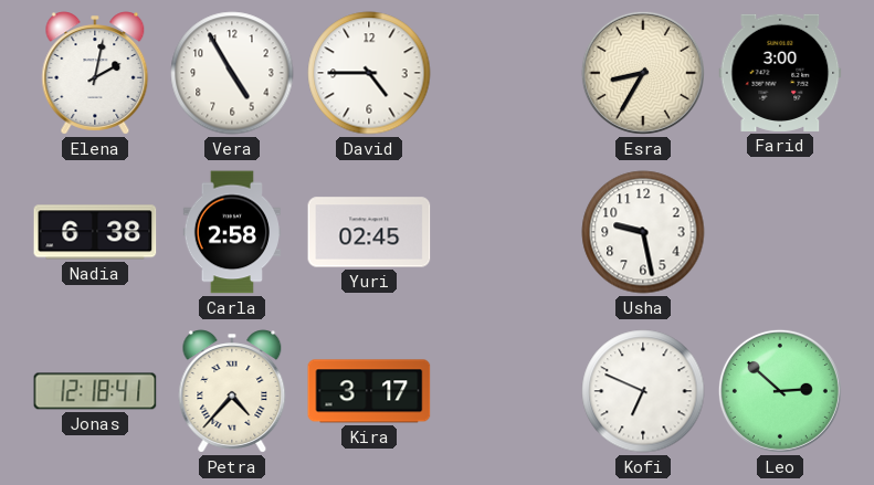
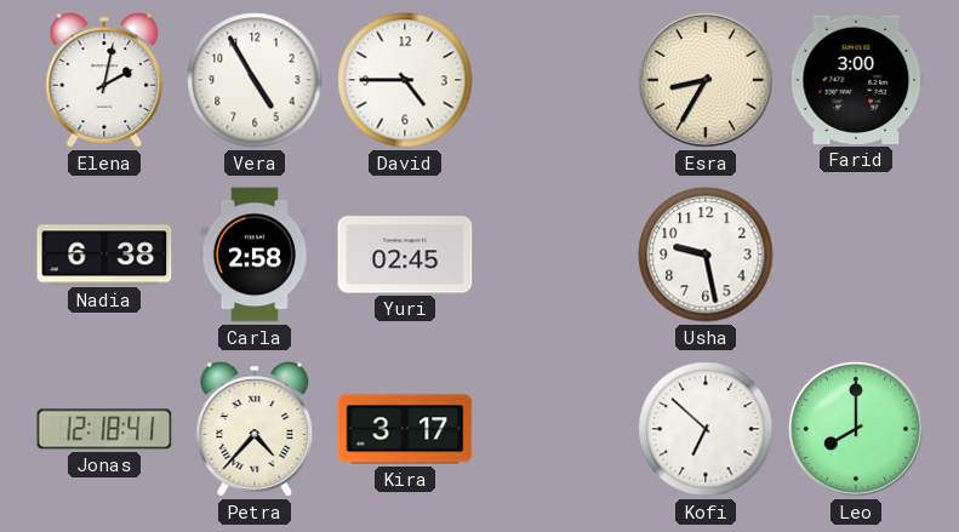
Kofi: 6:49 -> 6:52
Leo: 2:52 -> 8:00
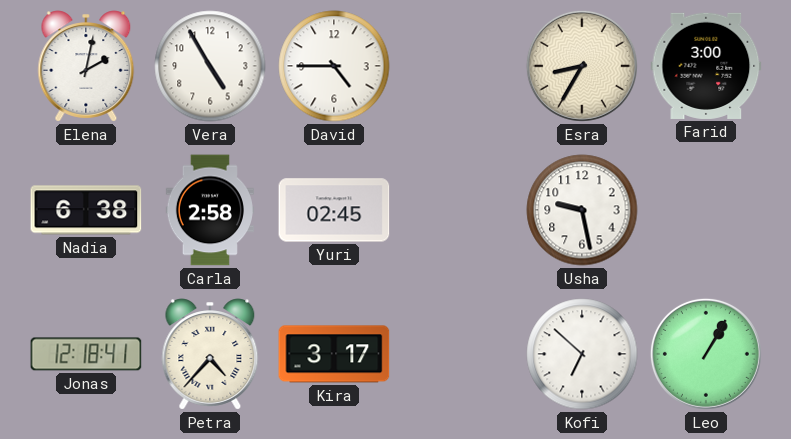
Leo: 8:00 -> 1:05
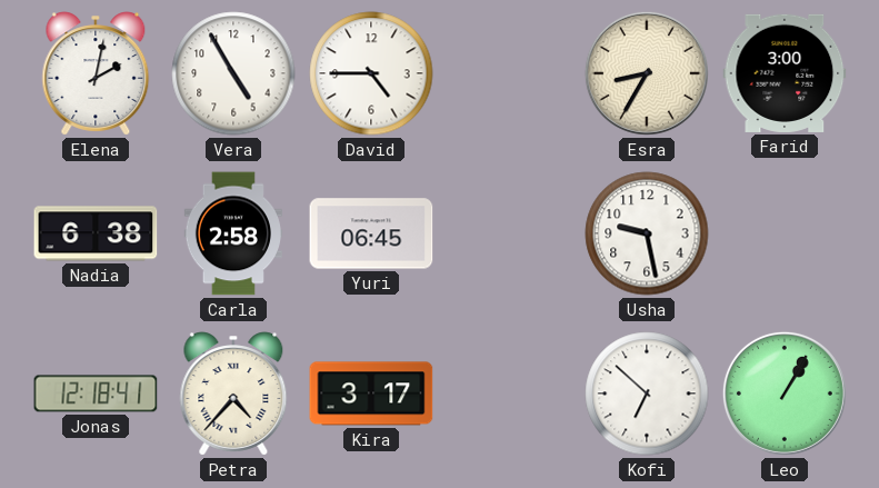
Yuri: 02:45 -> 06:45
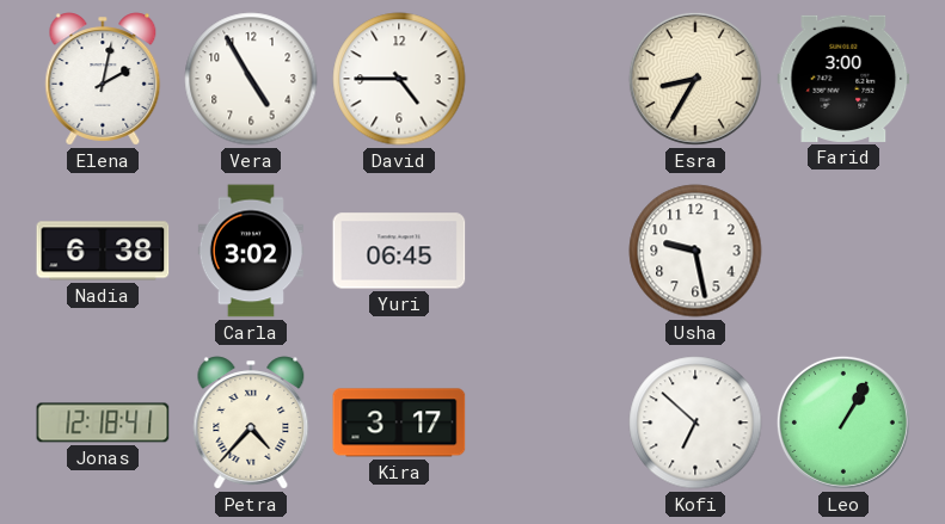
Carla: 2:58 -> 3:02
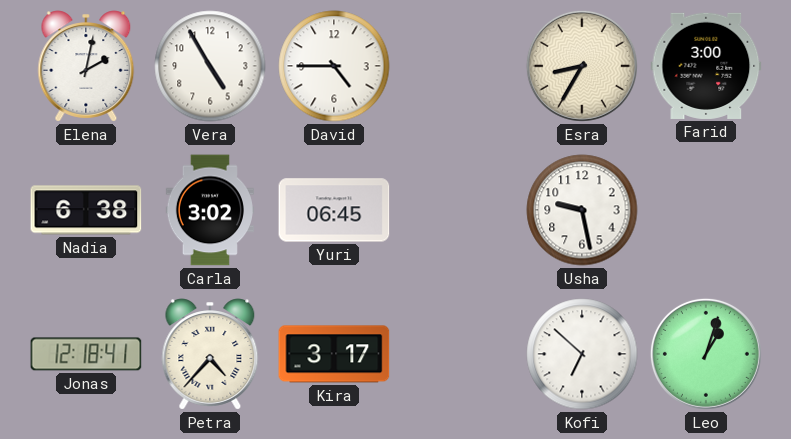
Leo: 1:05 -> 1:03
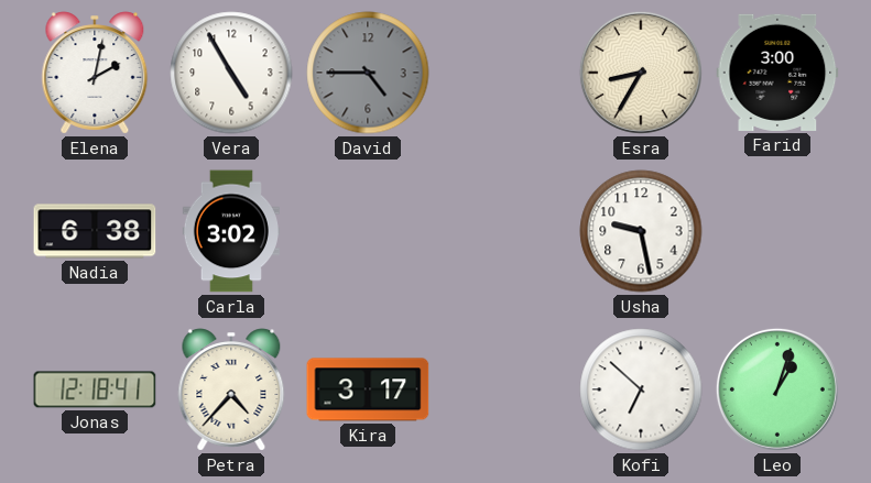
David dial: white -> grey
Yuri: 06:45 -> none
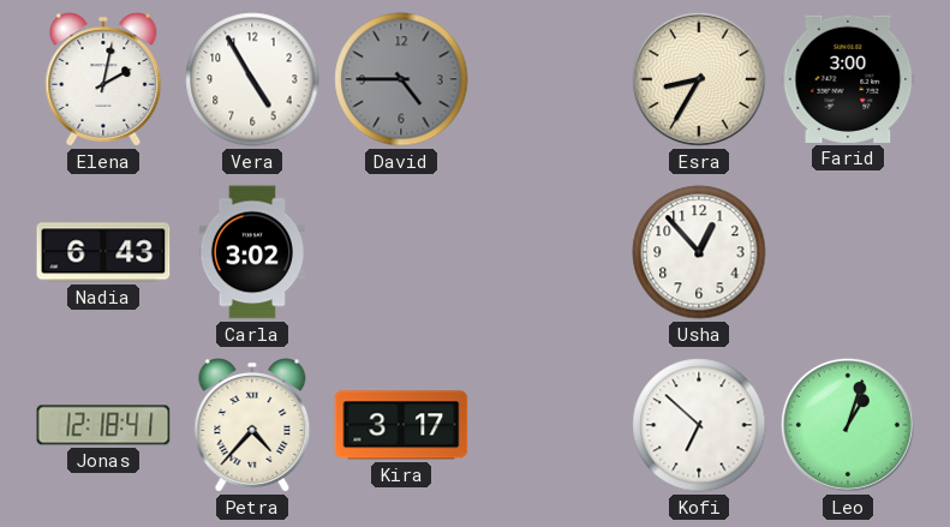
Nadia: 6:38 -> 6:43
Usha: 9:28 -> 12:53
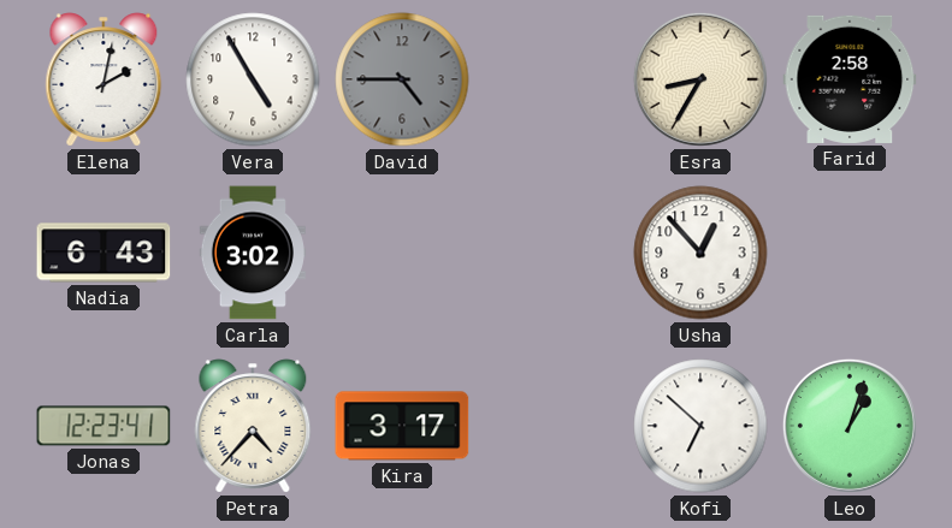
Farid: 3:00 -> 2:58
Jonas: 12:18 -> 12:23
